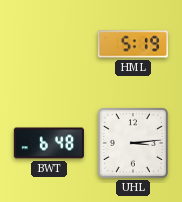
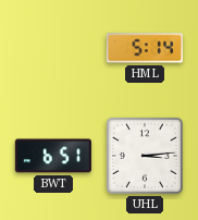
HML: 5:19 -> 5:14
BWT: 6:48 -> 6:51
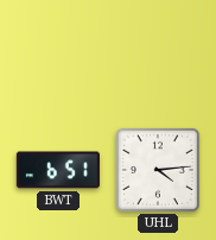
HML: 5:14 -> none
UHL: 3:14 -> 4:14
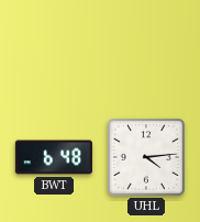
BWT: 6:51 -> 6:48
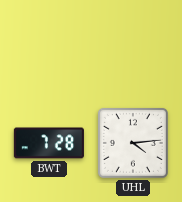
BWT: 6:48 -> 7:28
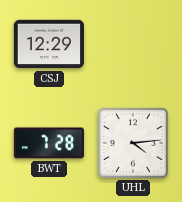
CSJ: none -> 12:29
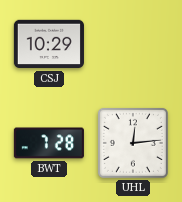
CSJ: 12:29 -> 10:29
UHL: 4:14 -> 12:14
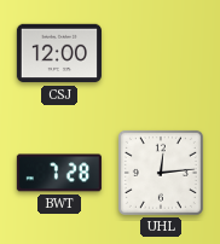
CSJ: 10:29 -> 12:00
